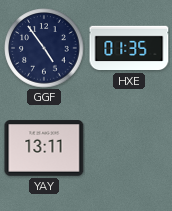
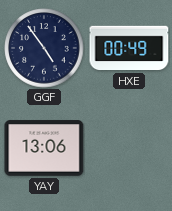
HXE: 01:35 -> 00:49
YAY: 13:11 -> 13:06
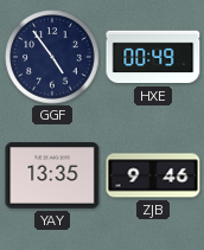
YAY: 13:06 -> 13:35
ZJB: none -> 9:46
